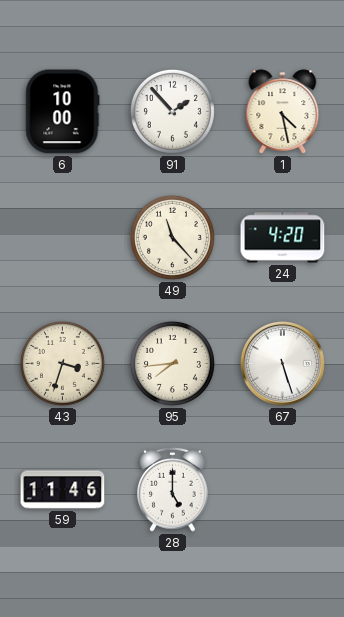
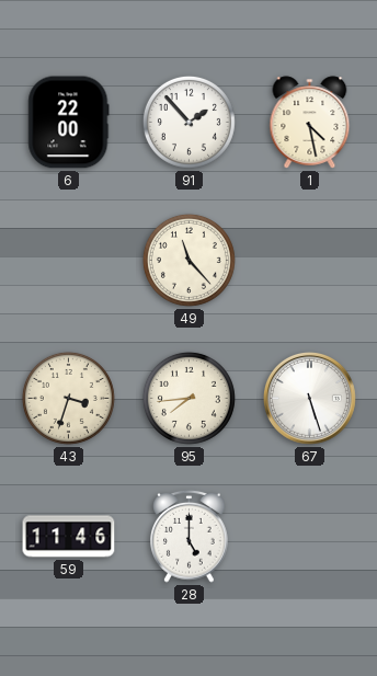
6: 10:00 -> 22:00
24: 4:20 -> none
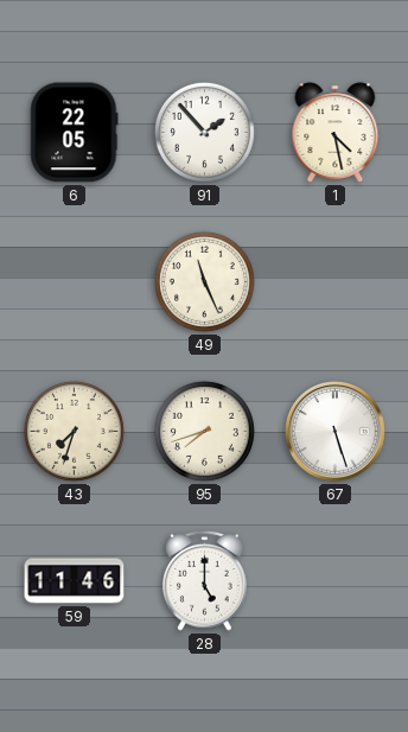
6: 22:00 -> 22:05
49: 11:23 -> 11:26
43: 3:33 -> 7:33
95: 7:44 -> 7:42
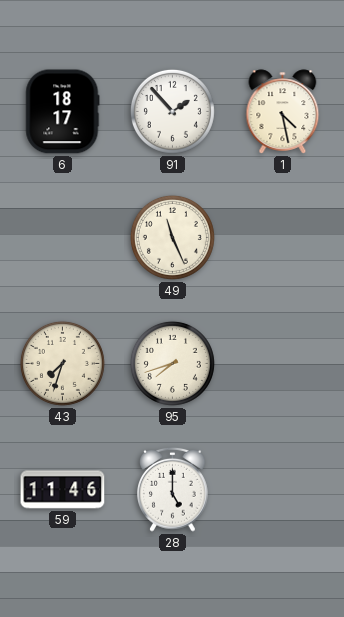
6: 22:05 -> 18:17
67: 5:27 -> none
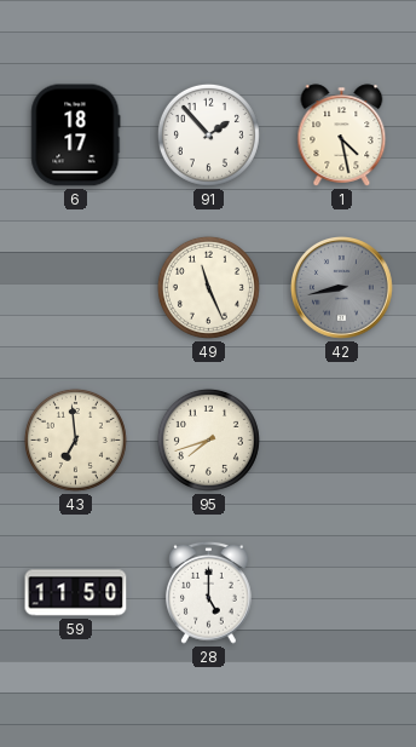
42: none -> 8:43
43: 7:33 -> 6:59
59: 11:46 -> 11:50
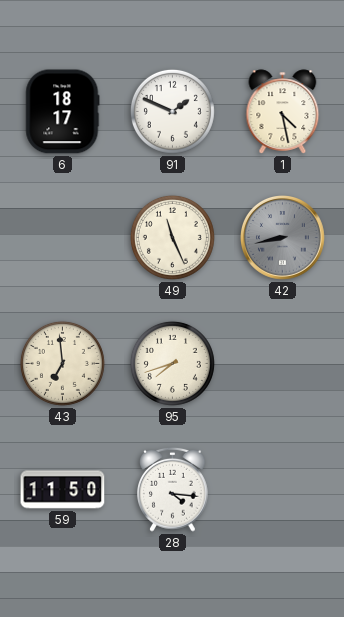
91: 1:53 -> 1:49
28: 5:00 -> 4:16
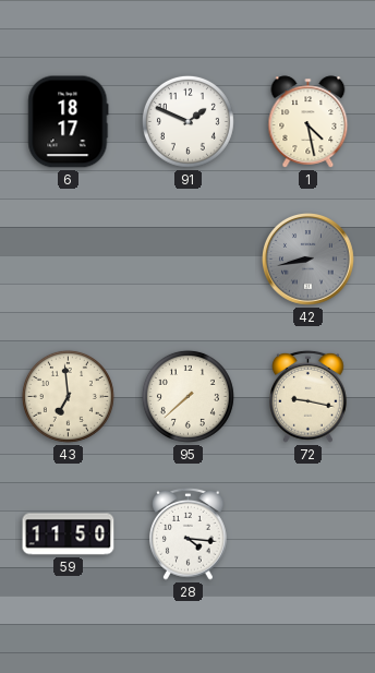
49: 11:26 -> none
95: 7:42 -> 7:38
72: none -> 9:17
